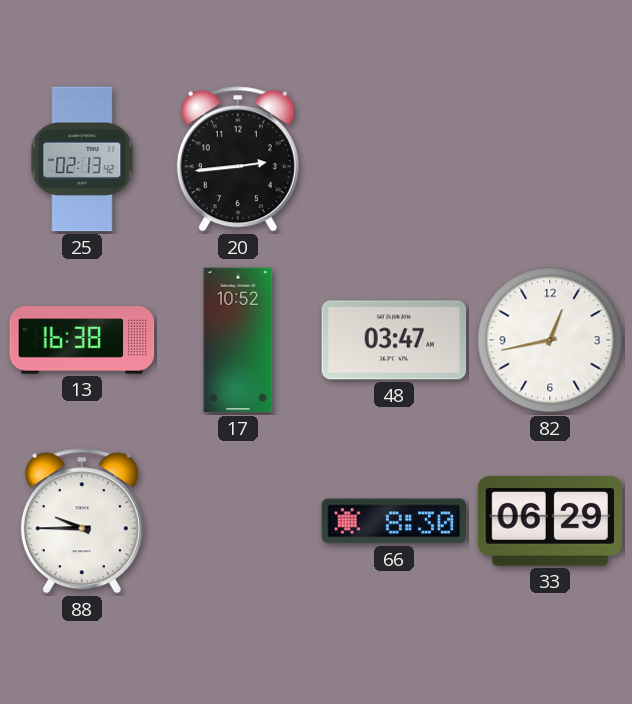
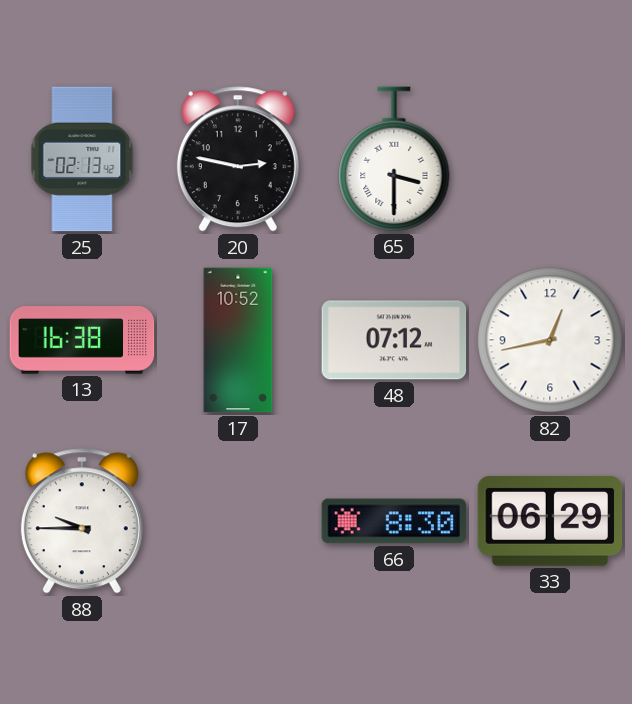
20: 2:44 -> 2:47
65: none -> 3:30
48: 03:47 -> 07:12
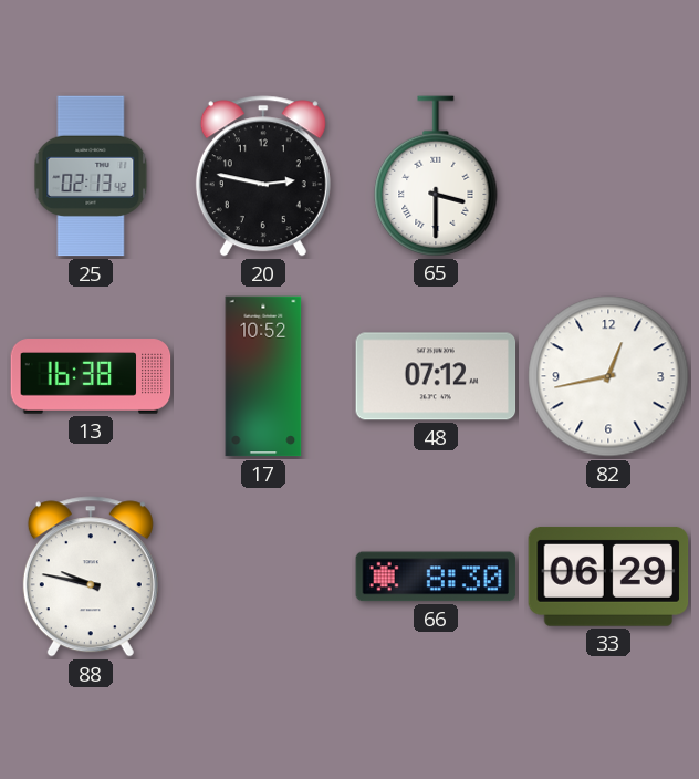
88: 9:45 -> 9:47
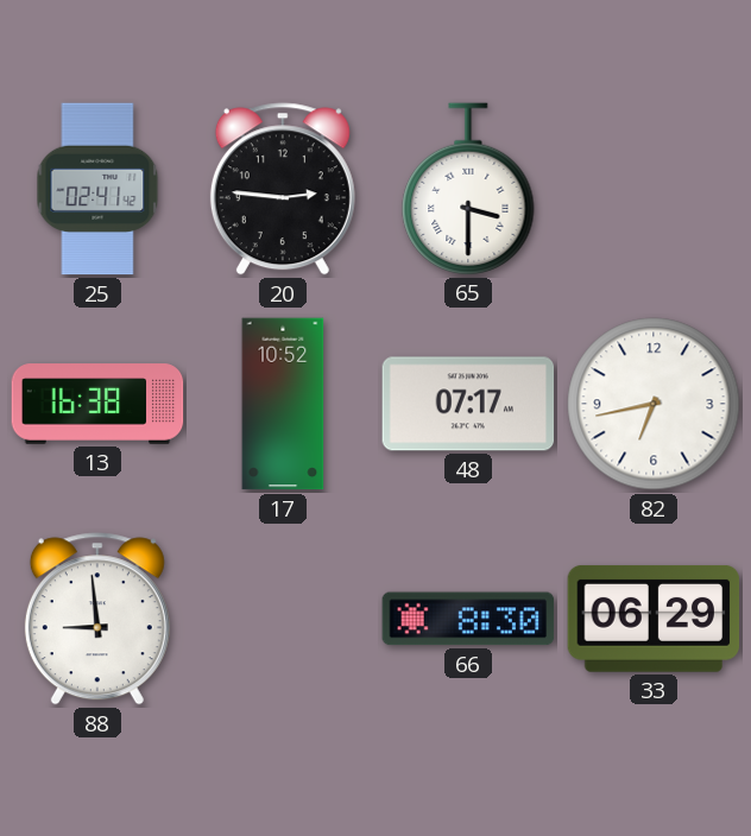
25: 02:13 -> 02:41
20: 2:47 -> 2:46
48: 07:12 -> 07:17
82: 12:43 -> 6:43
88: 9:47 -> 8:59
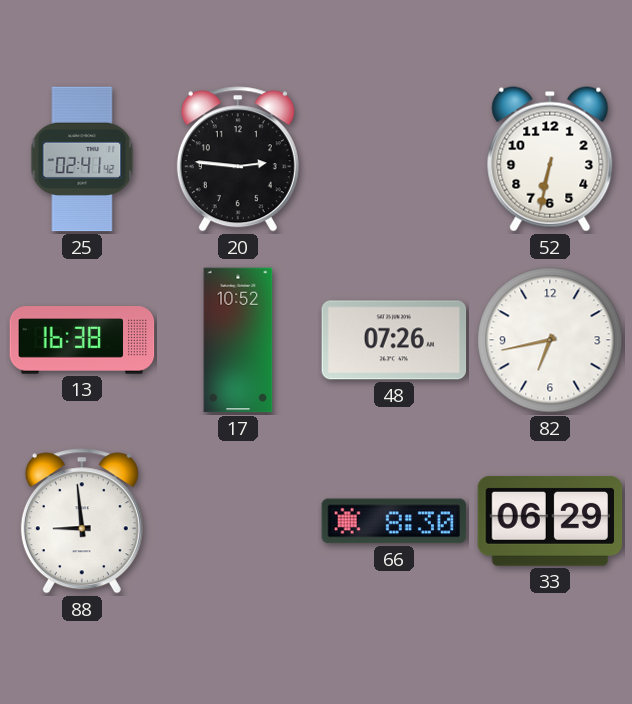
65: 3:30 -> none
52: none -> 6:32
48: 07:17 -> 07:26
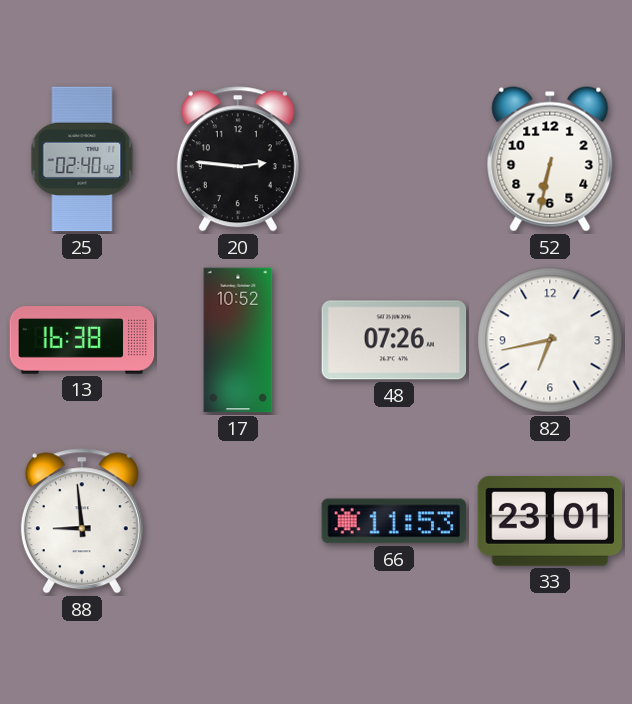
25: 02:41 -> 02:40
66: 8:30 -> 11:53
33: 06:29 -> 23:01
